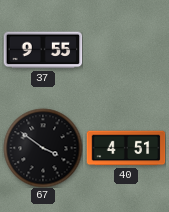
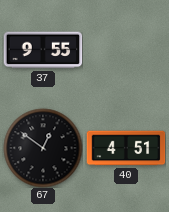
67: 3:51 -> 12:51
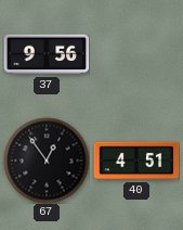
37: 9:55 -> 9:56
67: 12:51 -> 12:54
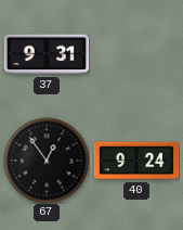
37: 9:56 -> 9:31
40: 4:51 -> 9:24
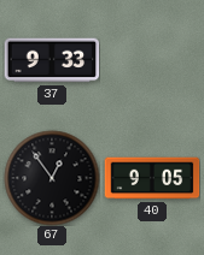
37: 9:31 -> 9:33
40: 9:24 -> 9:05
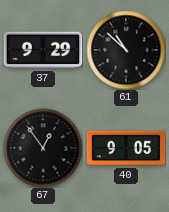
37: 9:33 -> 9:29
61: none -> 10:52
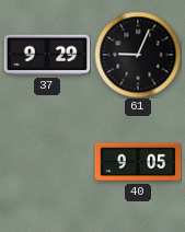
61: 10:52 -> 9:04
67: 12:54 -> none
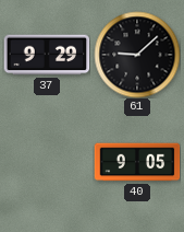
61: 9:04 -> 9:08
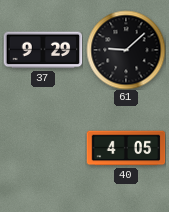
40: 9:05 -> 4:05
